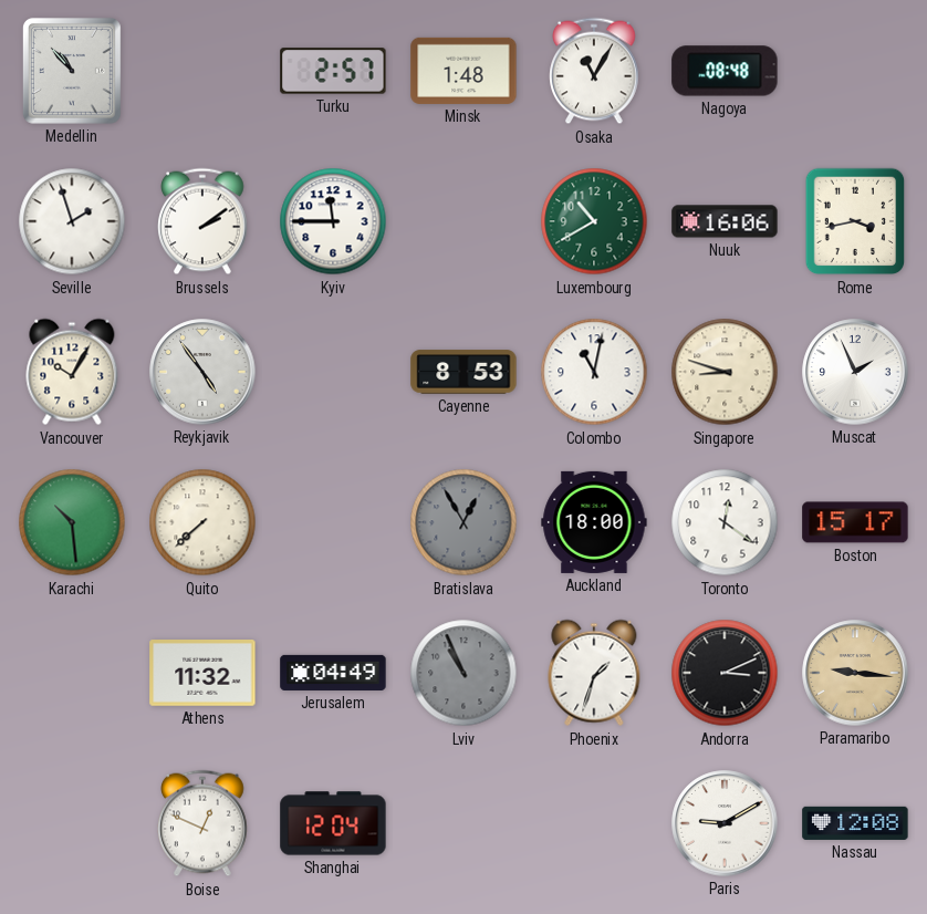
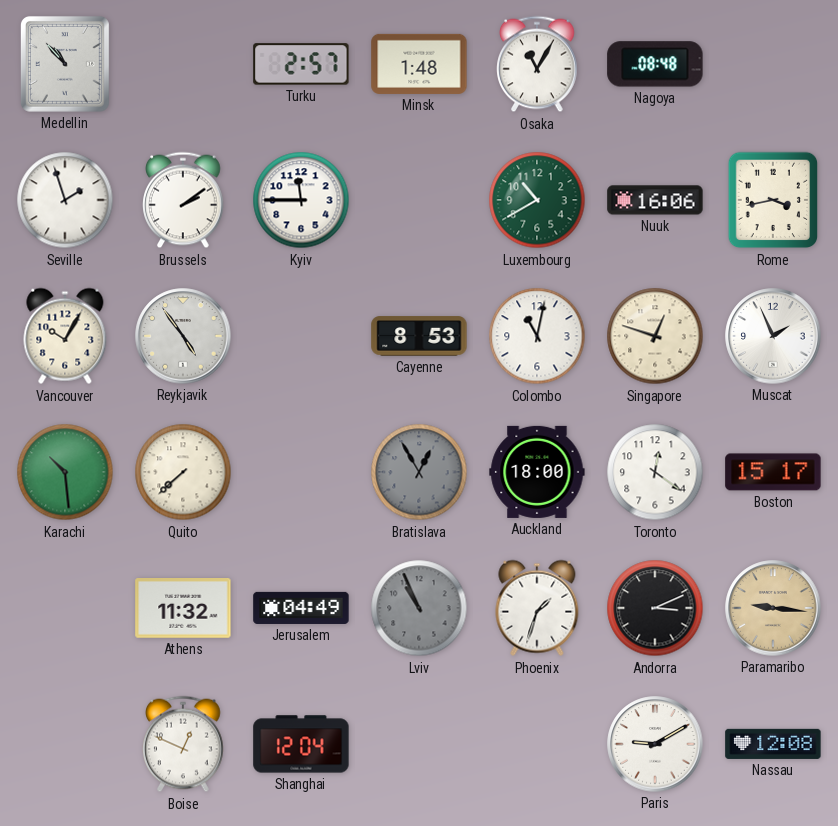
Singapore: 8:48 -> 12:48
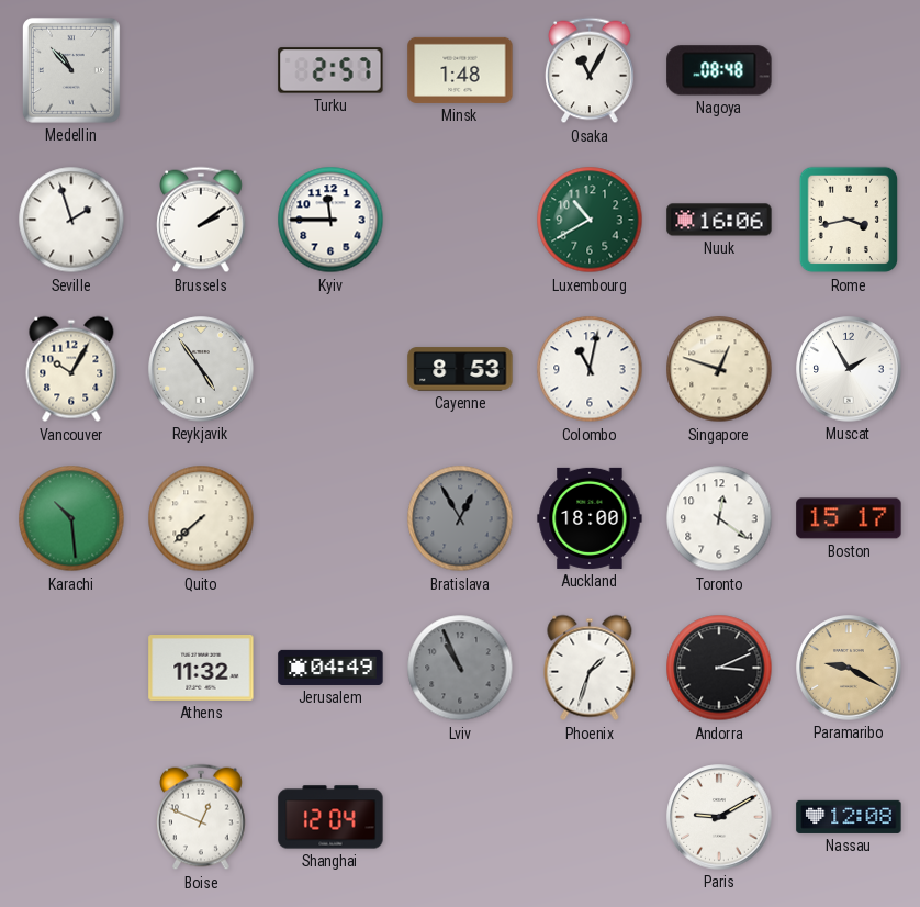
Muscat: 1:56 -> 1:55
Paramaribo: 9:16 -> 9:20
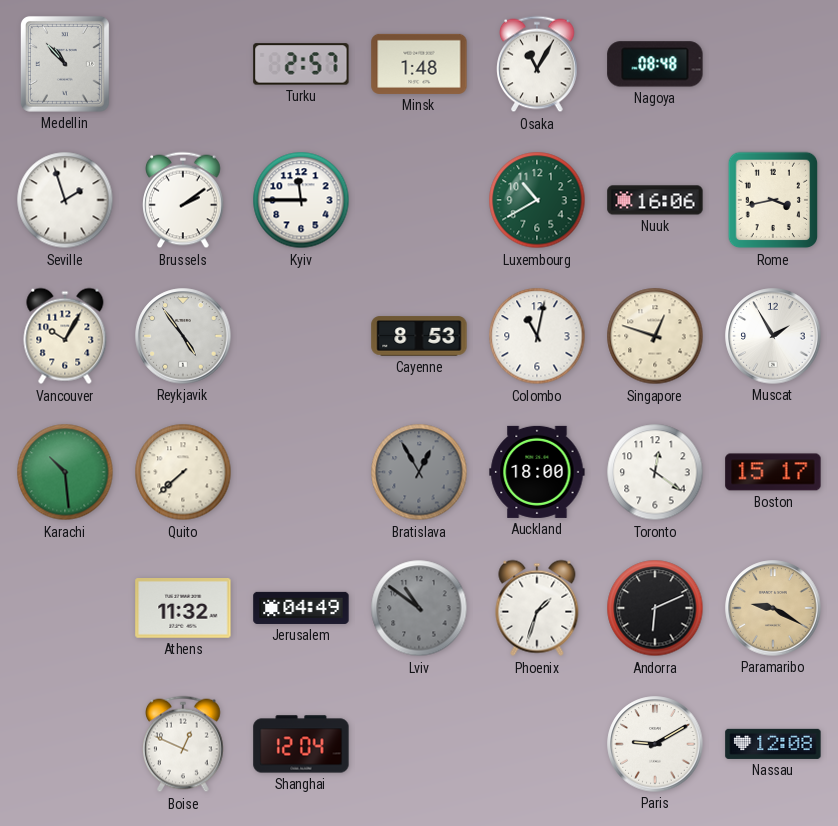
Lviv: 10:56 -> 10:51
Andorra: 3:11 -> 6:11
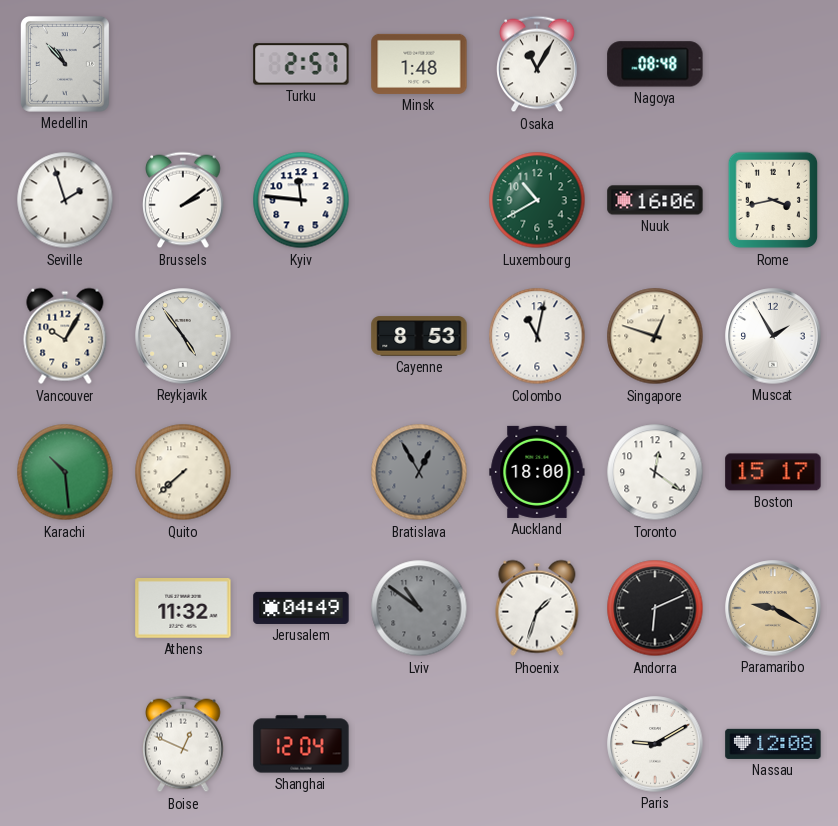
Kyiv: 11:45 -> 11:46
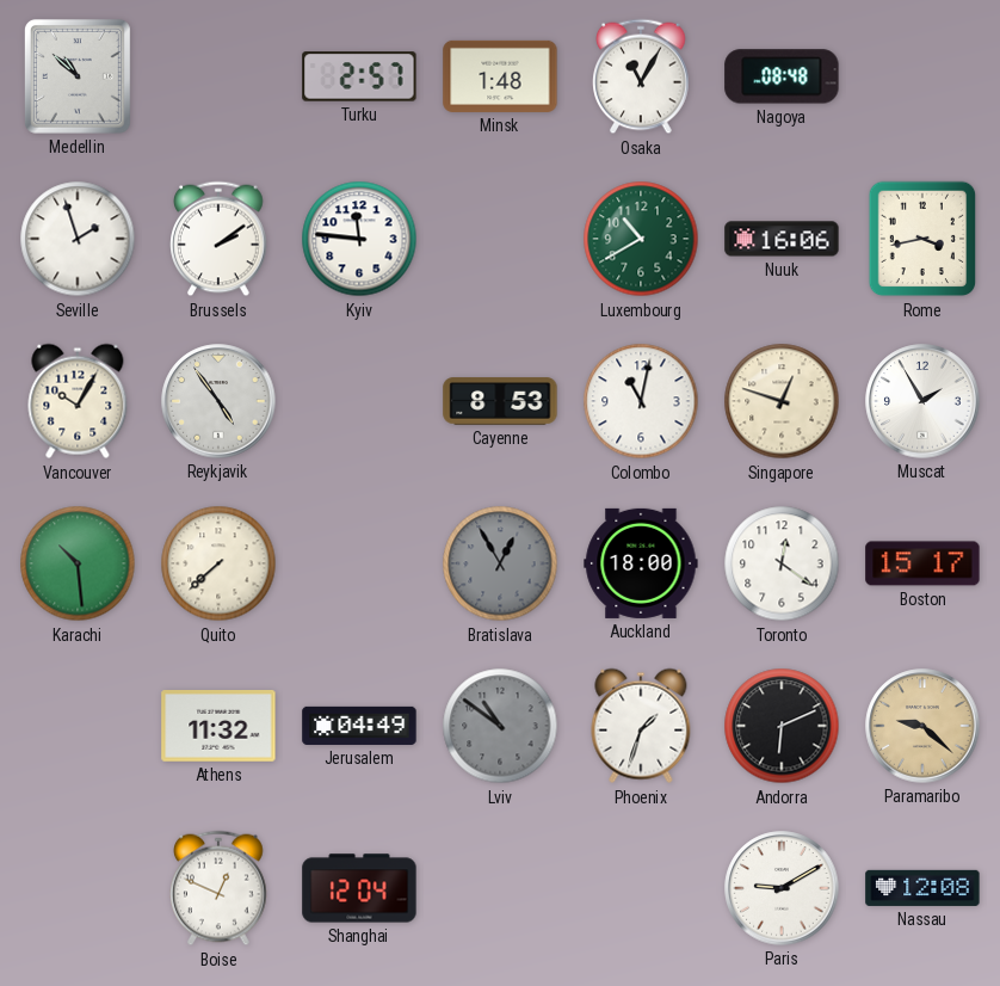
Medellin: 10:53 -> 10:52
Paramaribo: 9:20 -> 9:22
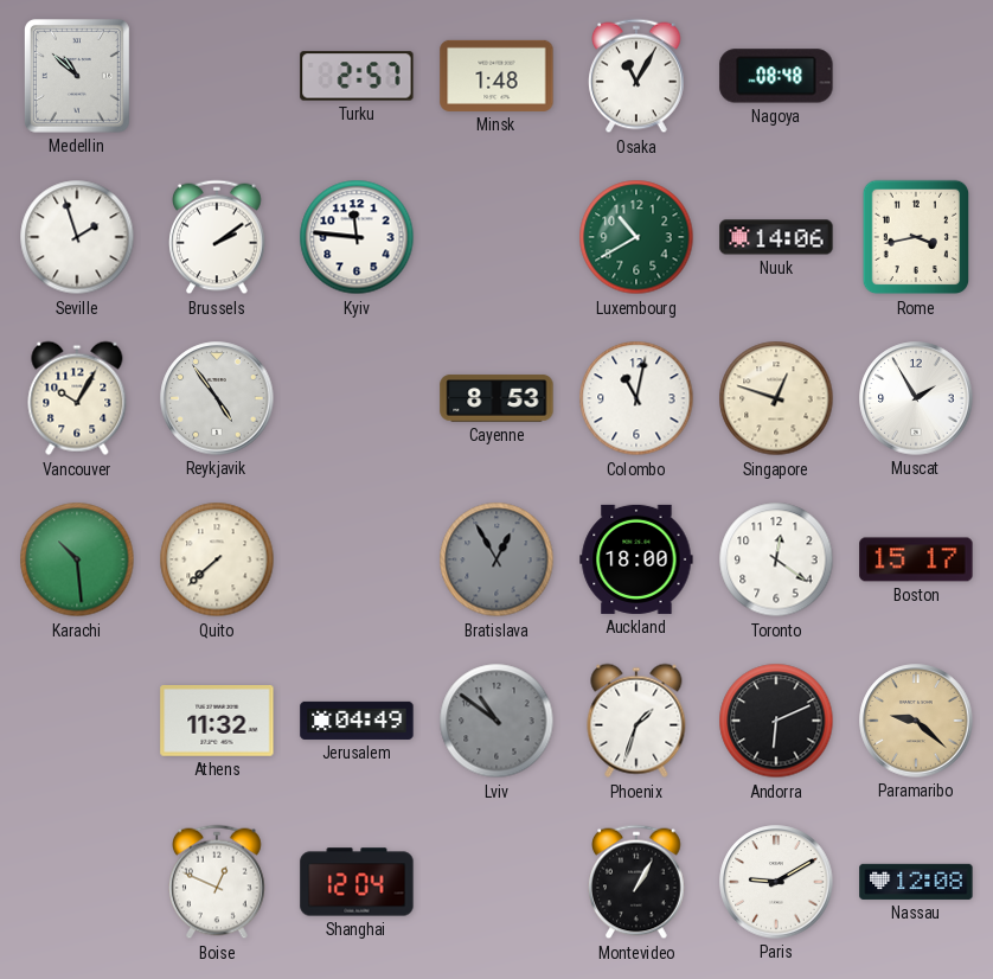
Nuuk: 16:06 -> 14:06
Montevideo: none -> 1:05
